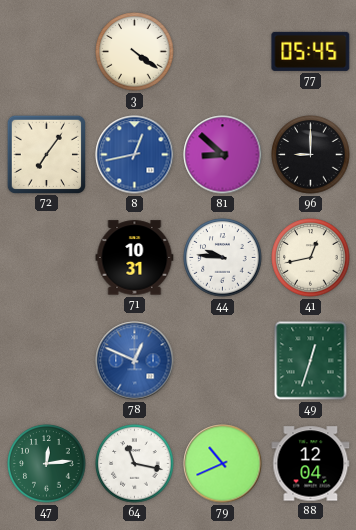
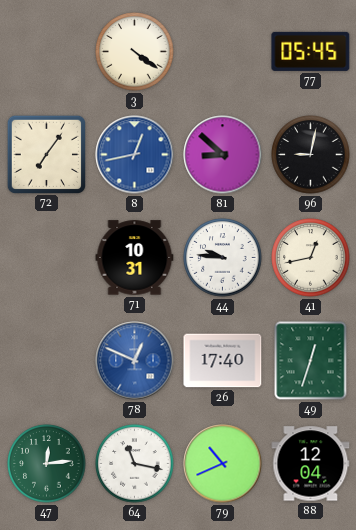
96: 9:00 -> 9:02
26: none -> 17:40
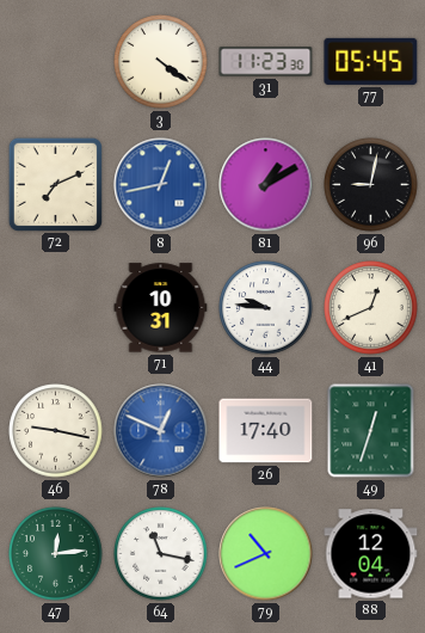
31: none -> 11:23
72: 7:06 -> 7:11
81: 8:52 -> 1:10
41: 12:43 -> 12:41
46: none -> 9:17
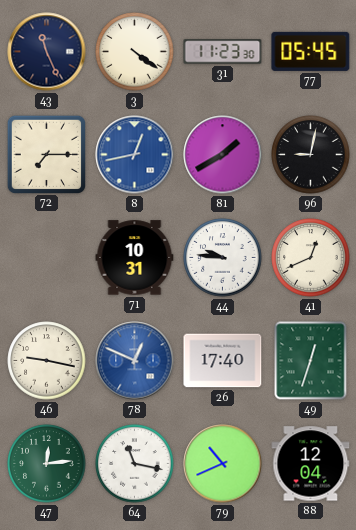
43: none -> 11:26
72: 7:11 -> 7:15
81: 1:10 -> 1:40
